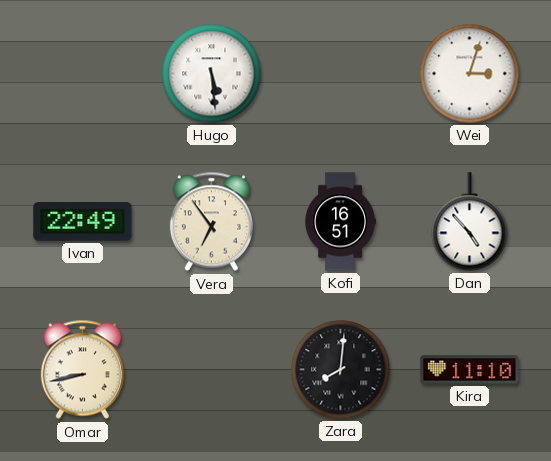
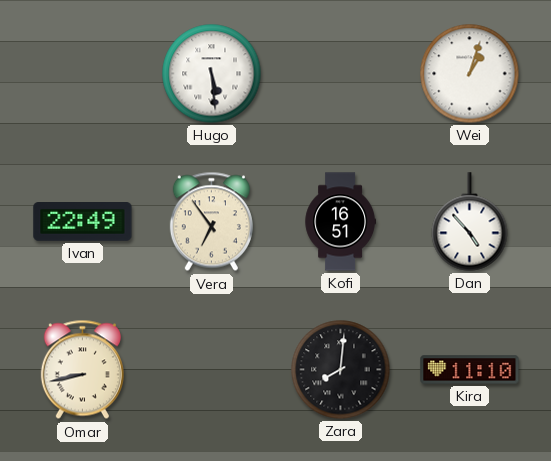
Wei: 3:03 -> 1:03
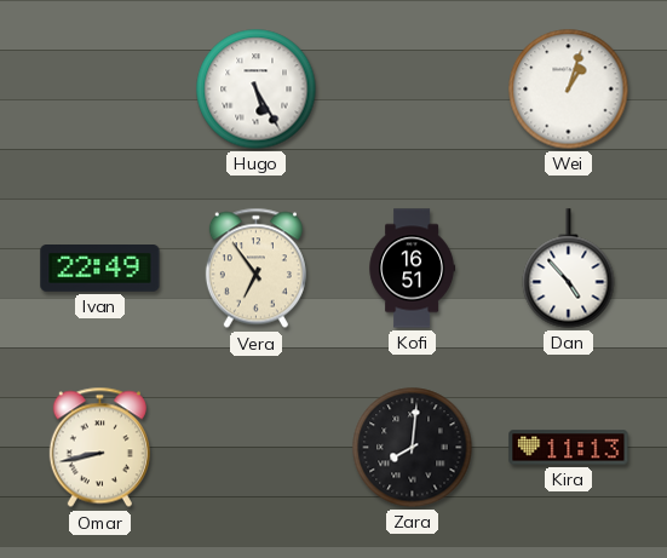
Hugo: 5:29 -> 5:25
Kira: 11:10 -> 11:13
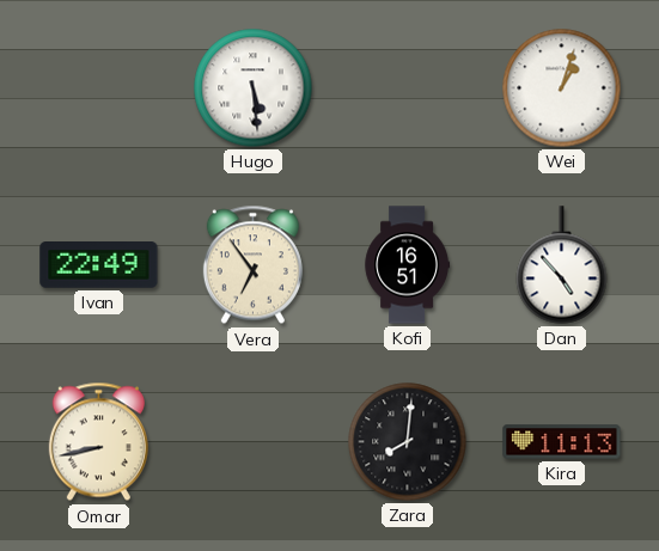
Hugo: 5:25 -> 5:29
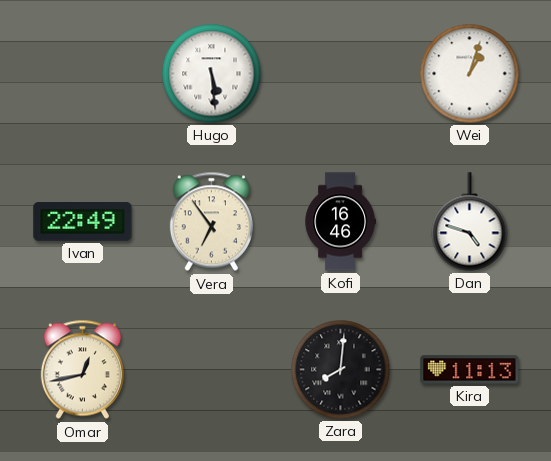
Kofi: 16:51 -> 16:46
Dan: 4:53 -> 4:48
Omar: 8:43 -> 12:43
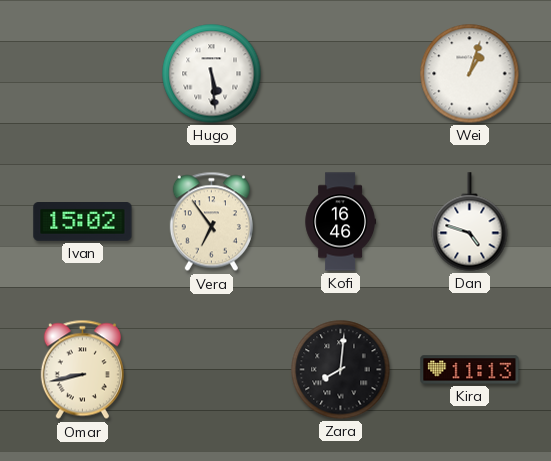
Ivan: 22:49 -> 15:02
Omar: 12:43 -> 8:43
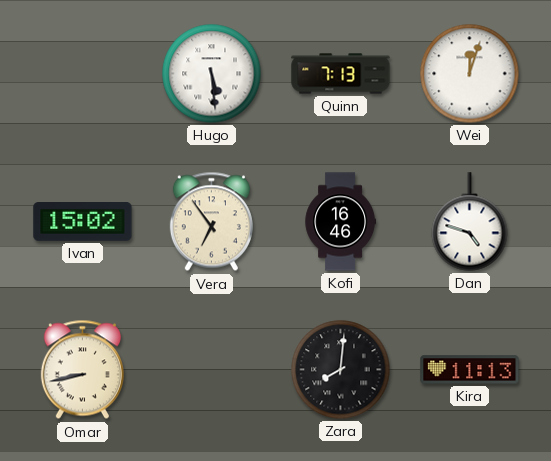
Quinn: none -> 7:13
Wei: 1:03 -> 12:03
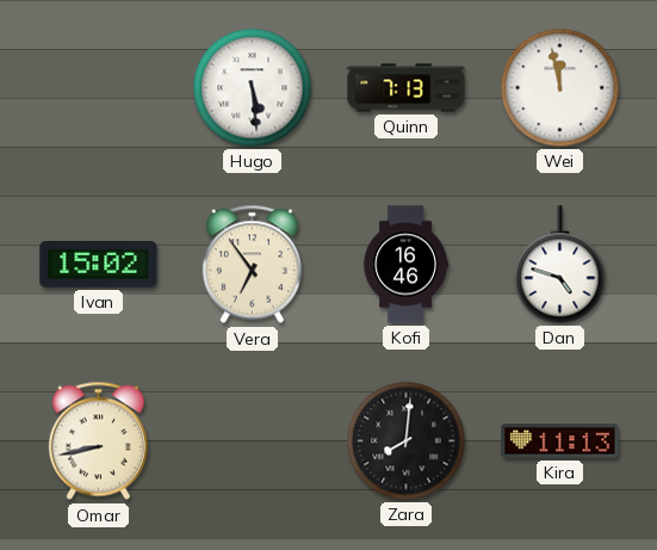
Wei: 12:03 -> 11:58
